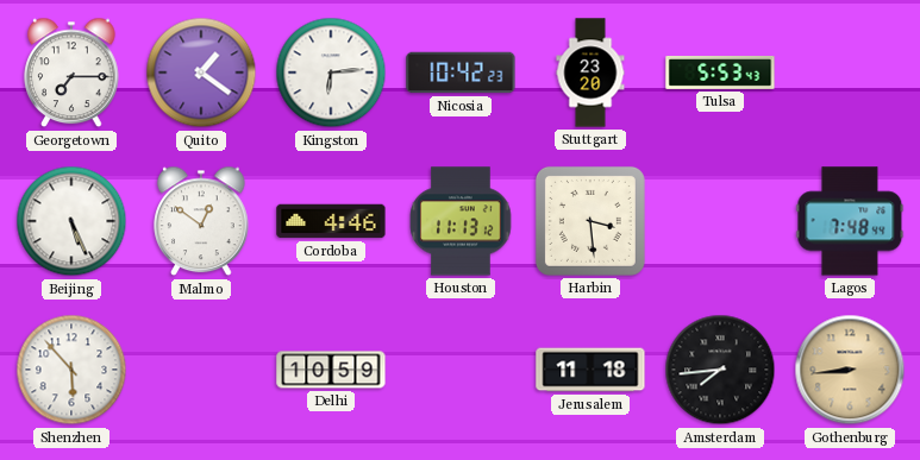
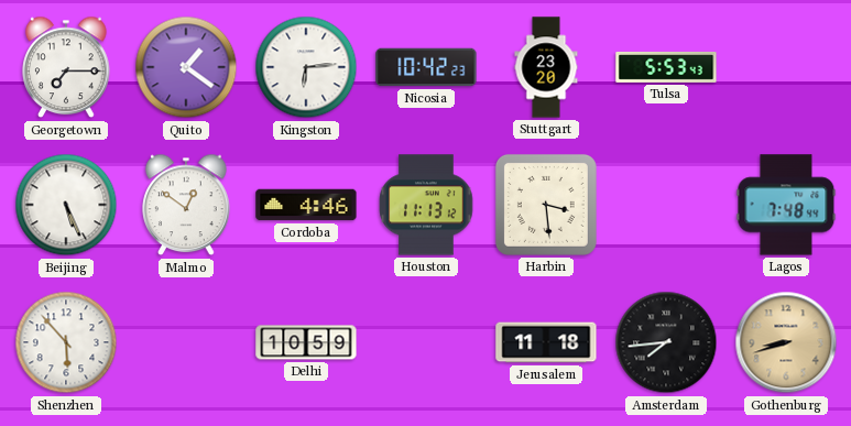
Gothenburg: 8:44 -> 8:42
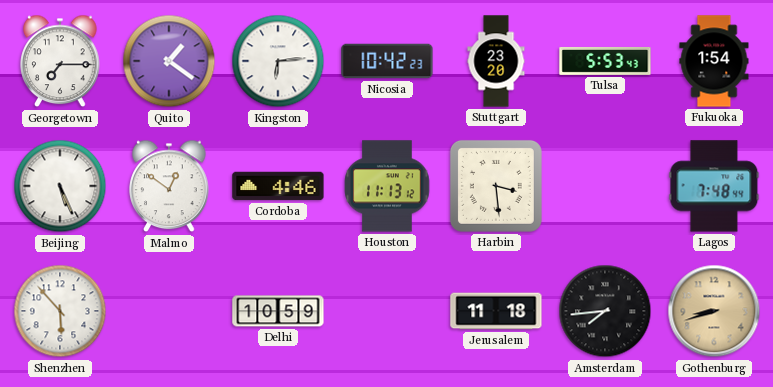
Fukuoka: none -> 1:54
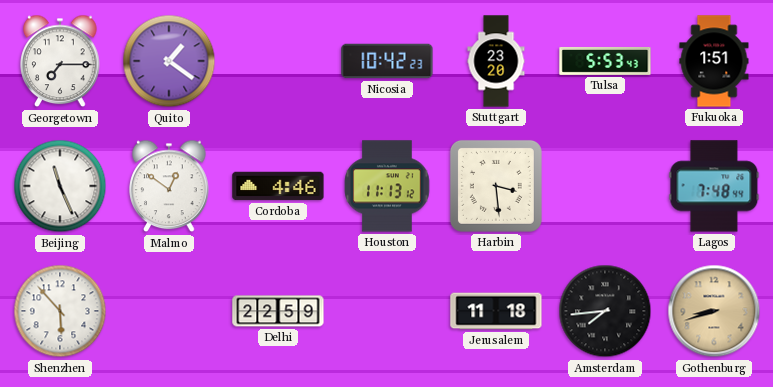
Kingston: 6:14 -> none
Fukuoka: 1:54 -> 1:51
Beijing: 5:26 -> 11:26
Delhi: 10:59 -> 22:59
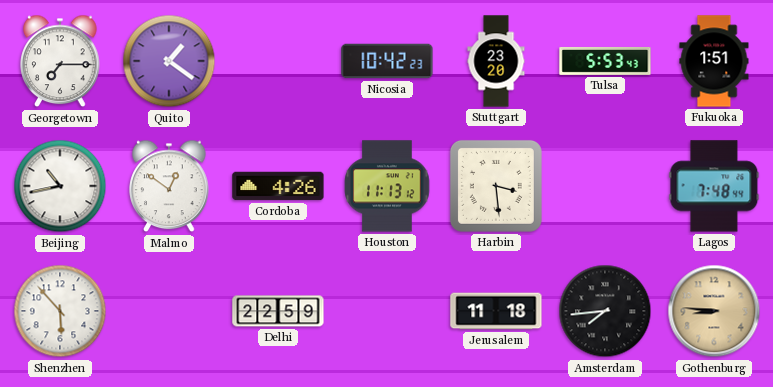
Beijing: 11:26 -> 10:43
Cordoba: 4:46 -> 4:26
Gothenburg: 8:42 -> 8:46
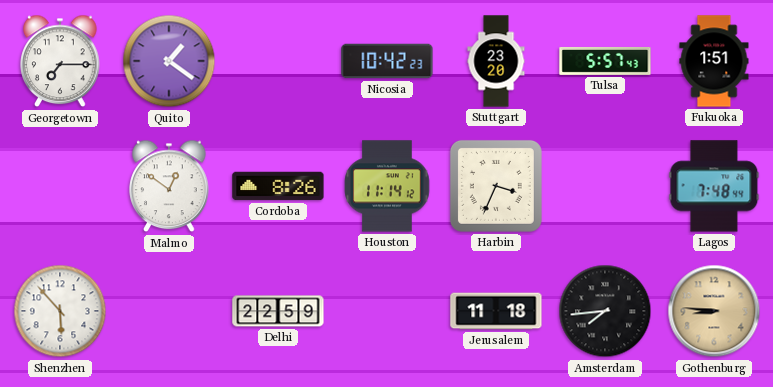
Tulsa: 5:53 -> 5:57
Beijing: 10:43 -> none
Cordoba: 4:26 -> 8:26
Houston: 11:13 -> 11:14
Harbin: 3:29 -> 3:34
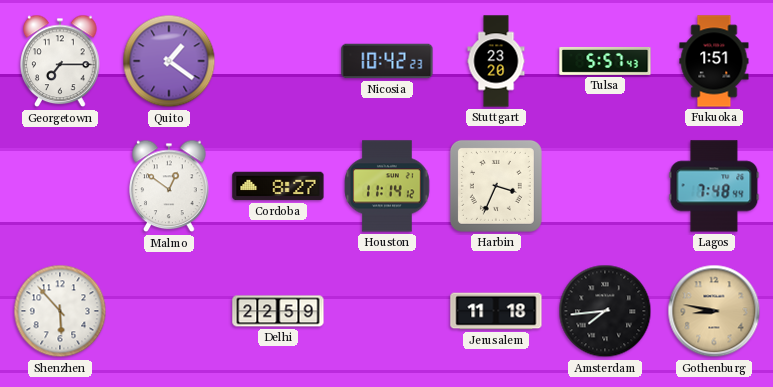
Cordoba: 8:26 -> 8:27
Gothenburg: 8:46 -> 8:47
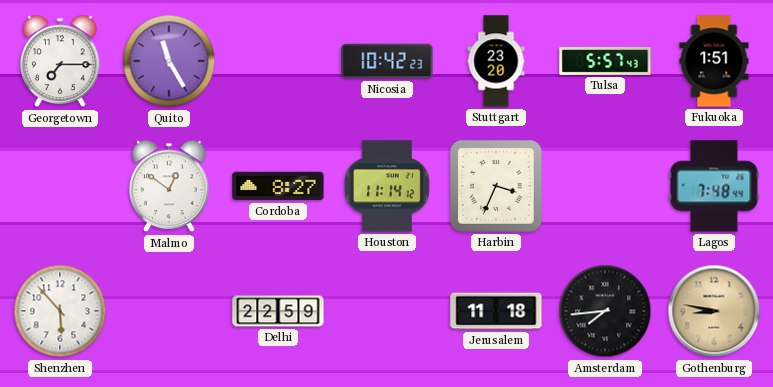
Quito: 1:21 -> 11:25
